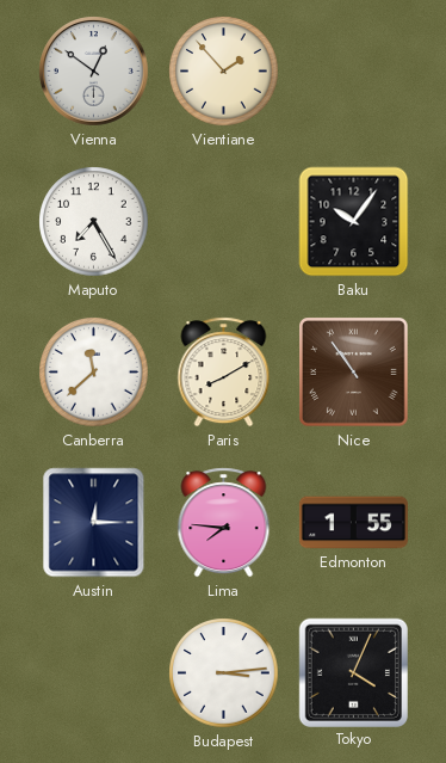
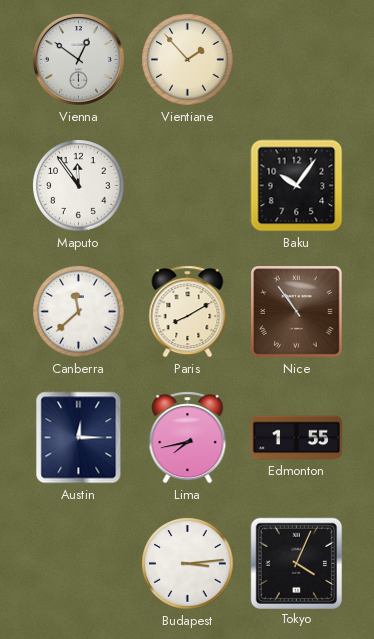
Maputo: 7:25 -> 11:54
Lima: 7:46 -> 7:43
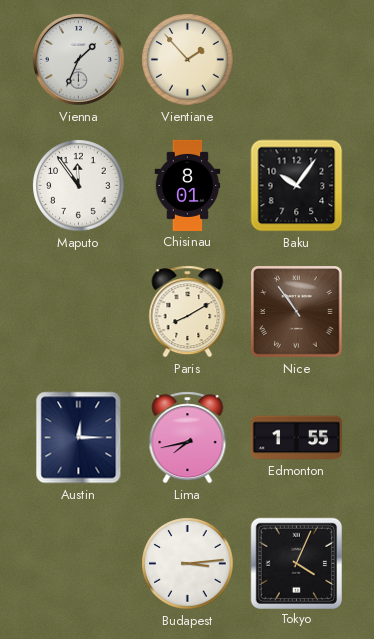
Vienna: 12:51 -> 1:34
Chisinau: none -> 8:01
Canberra: 11:38 -> none
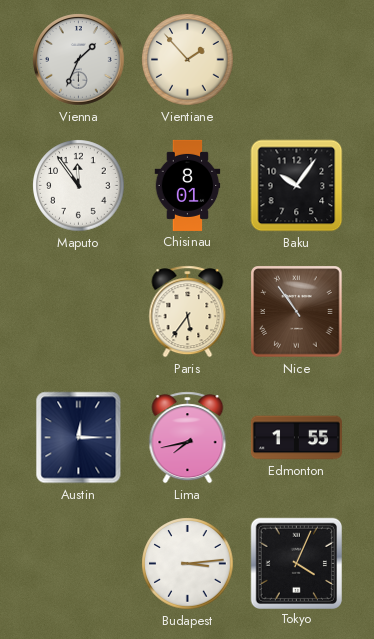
Paris: 8:10 -> 5:36
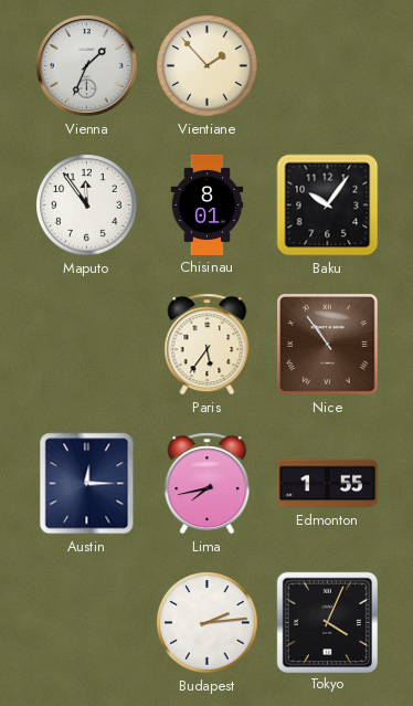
Budapest: 3:14 -> 2:14
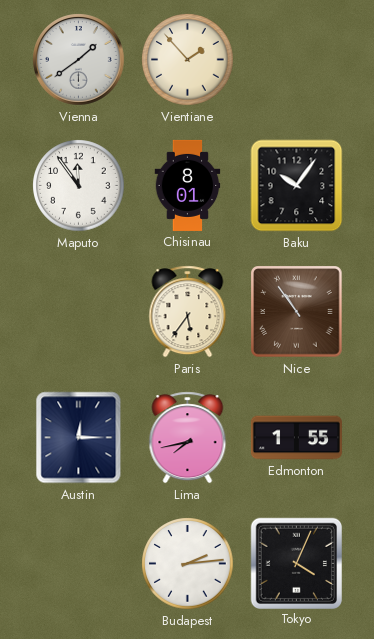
Vienna: 1:34 -> 1:39
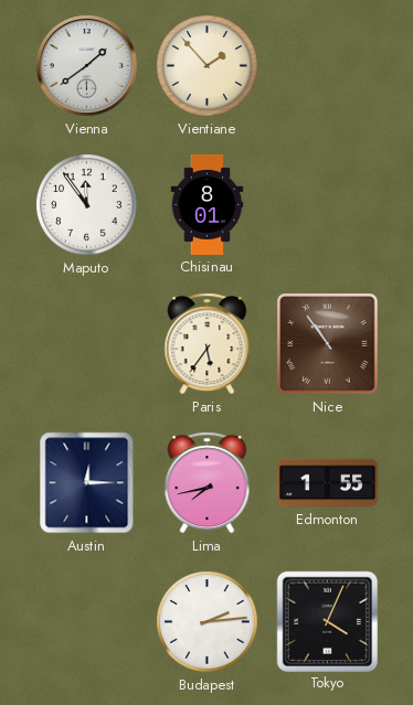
Baku: 10:06 -> none
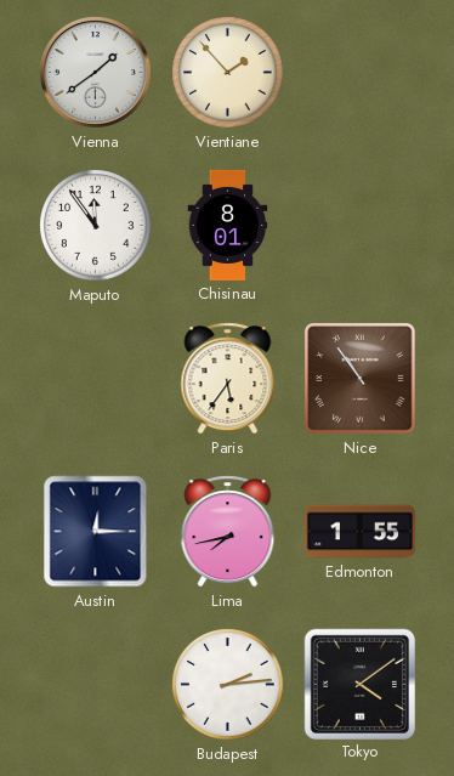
Tokyo: 4:04 -> 4:09
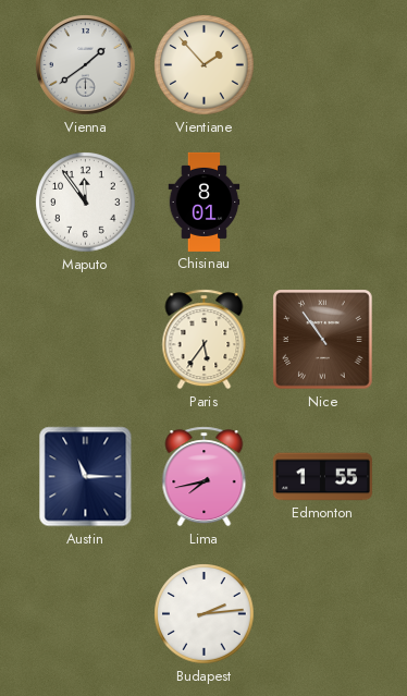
Austin: 12:15 -> 11:15
Tokyo: 4:09 -> none
